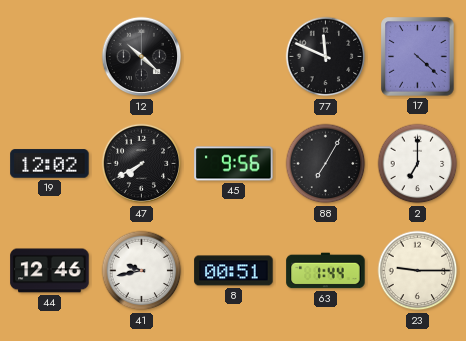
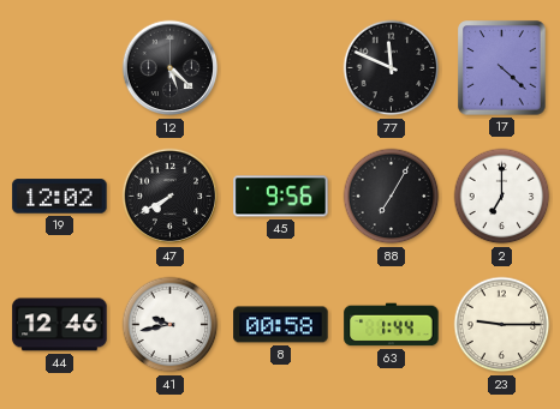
12: 10:22 -> 5:22
8: 00:51 -> 00:58
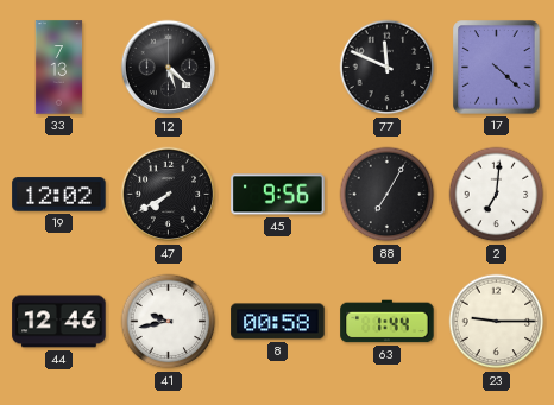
33: none -> 7:13
2: 7:00 -> 7:01
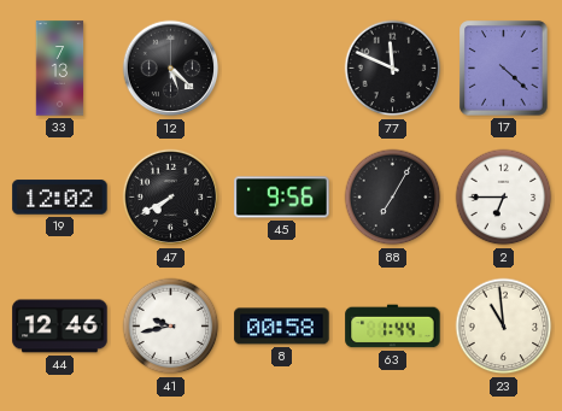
2: 7:01 -> 6:45
23: 9:15 -> 10:59
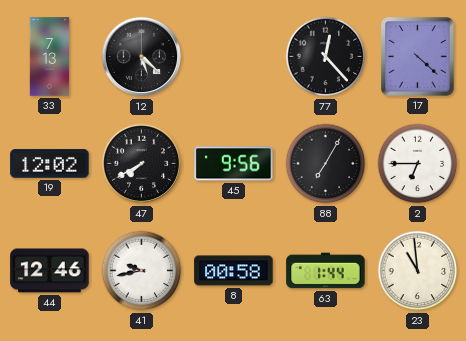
77: 11:49 -> 12:23
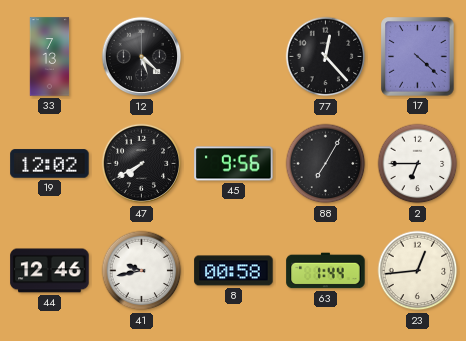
23: 10:59 -> 12:44
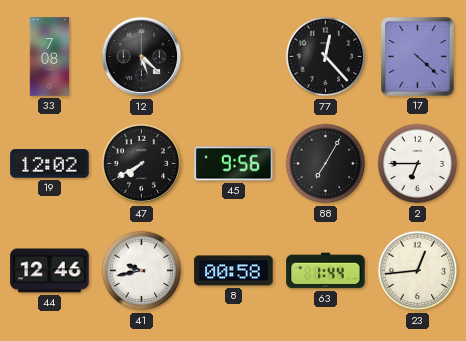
33: 7:13 -> 7:08
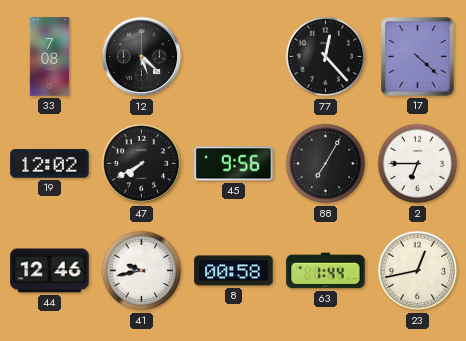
23: 12:44 -> 12:43
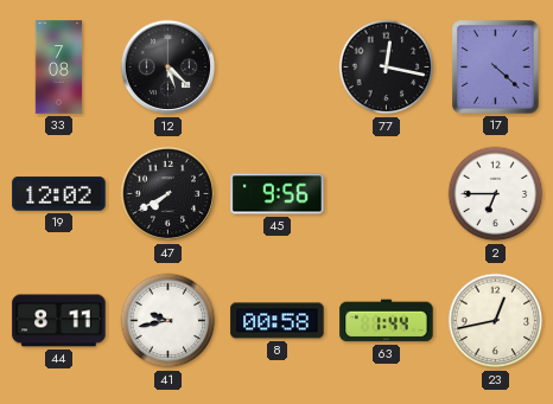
77: 12:23 -> 12:17
88: 7:05 -> none
44: 12:46 -> 8:11
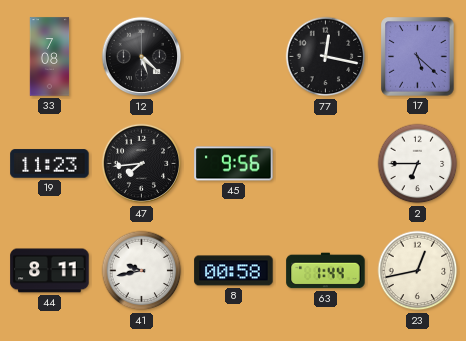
17: 4:22 -> 5:22
19: 12:02 -> 11:23
47: 7:40 -> 7:44
